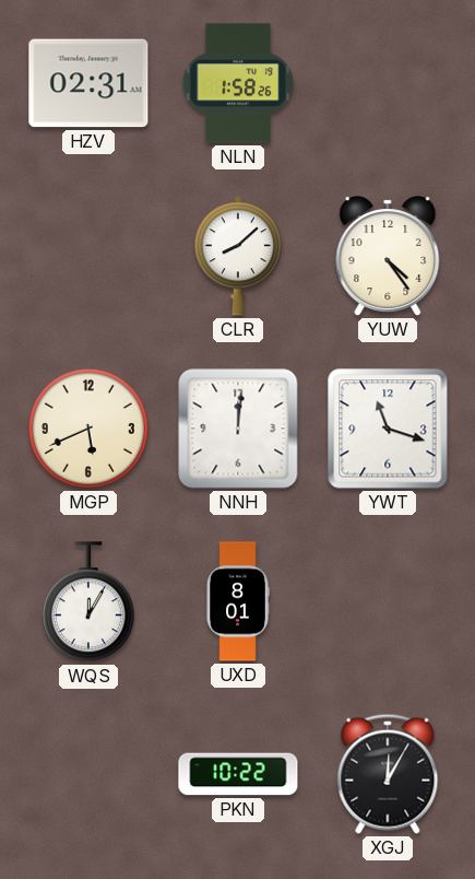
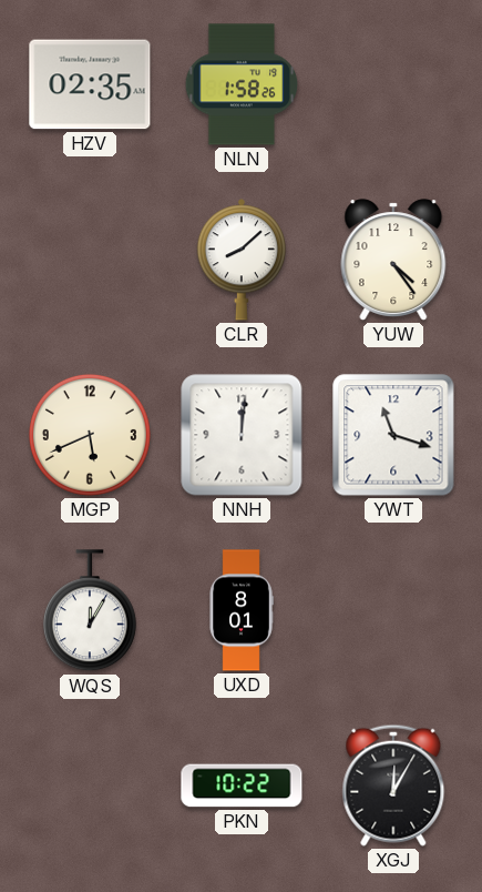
HZV: 02:31 -> 02:35
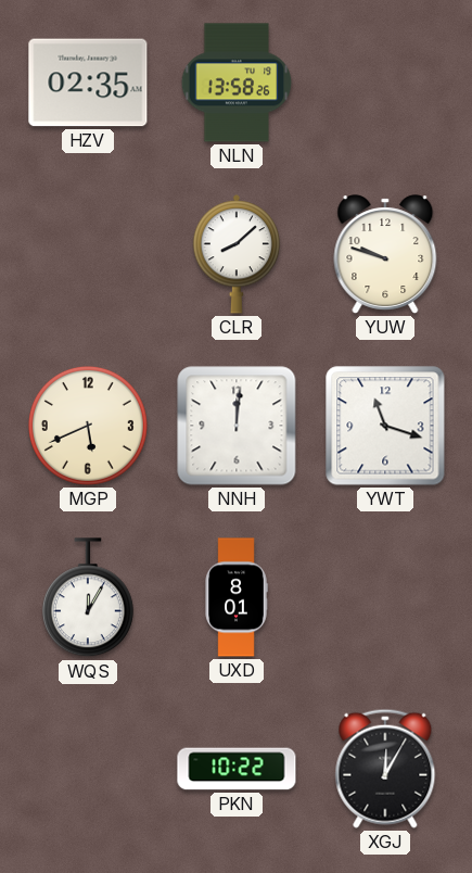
NLN: 1:58 -> 13:58
YUW: 4:24 -> 9:48
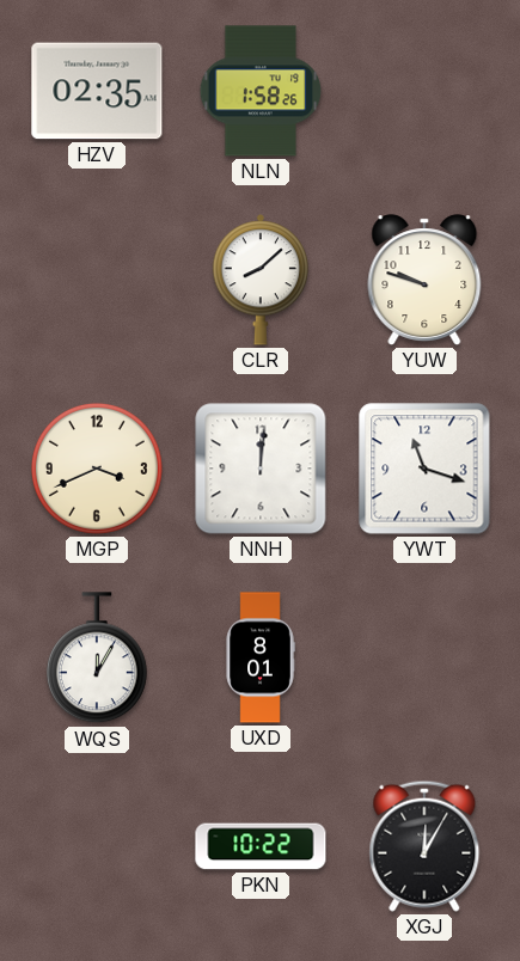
NLN: 13:58 -> 1:58
MGP: 5:41 -> 3:41
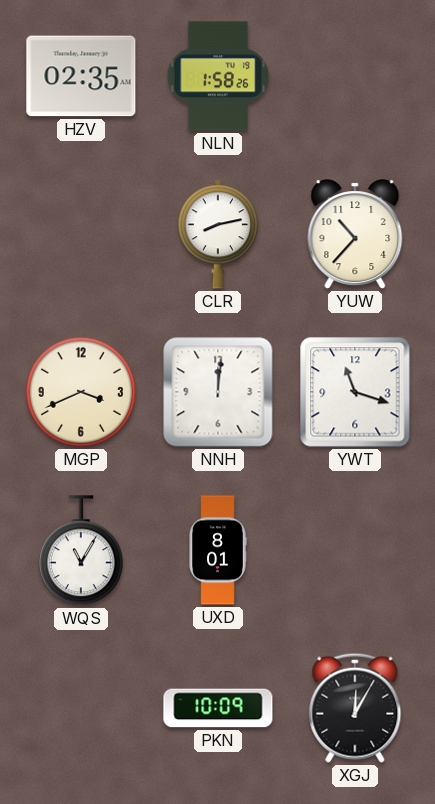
CLR: 8:08 -> 8:13
YUW: 9:48 -> 10:37
WQS: 12:05 -> 11:05
PKN: 10:22 -> 10:09
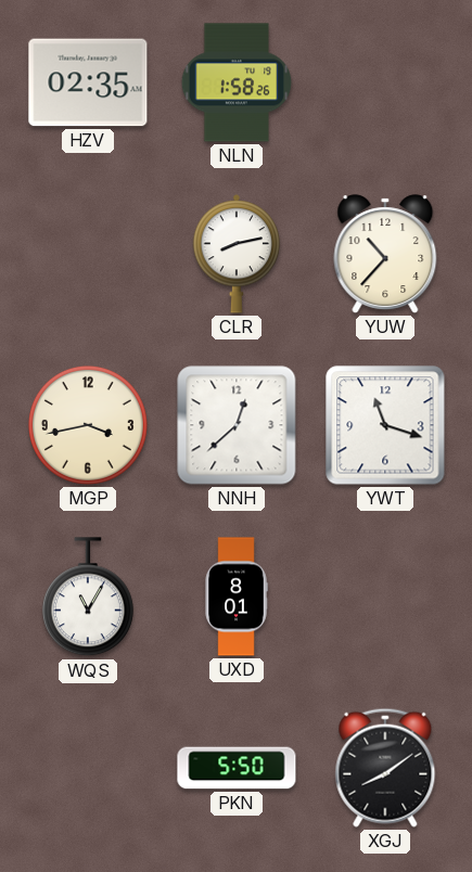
MGP: 3:41 -> 3:43
NNH: 12:01 -> 12:38
PKN: 10:09 -> 5:50
XGJ: 12:05 -> 8:09
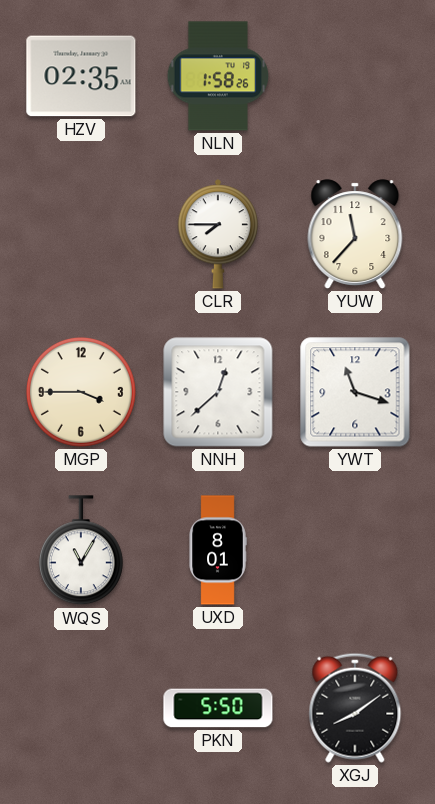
CLR: 8:13 -> 7:45
YUW: 10:37 -> 11:37
MGP: 3:43 -> 3:45
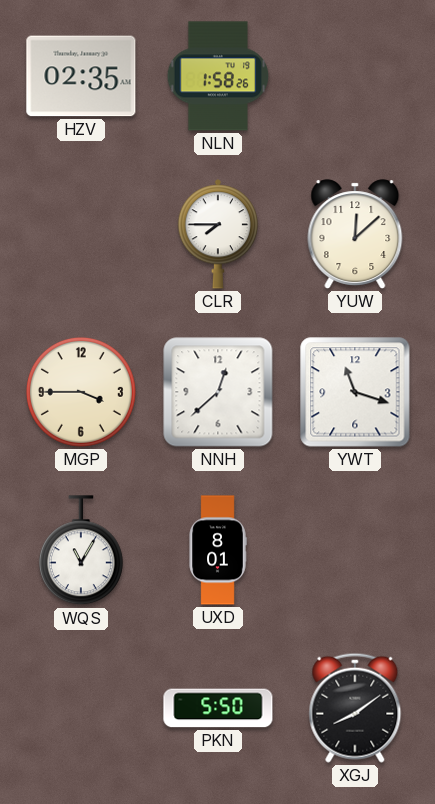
YUW: 11:37 -> 12:08
